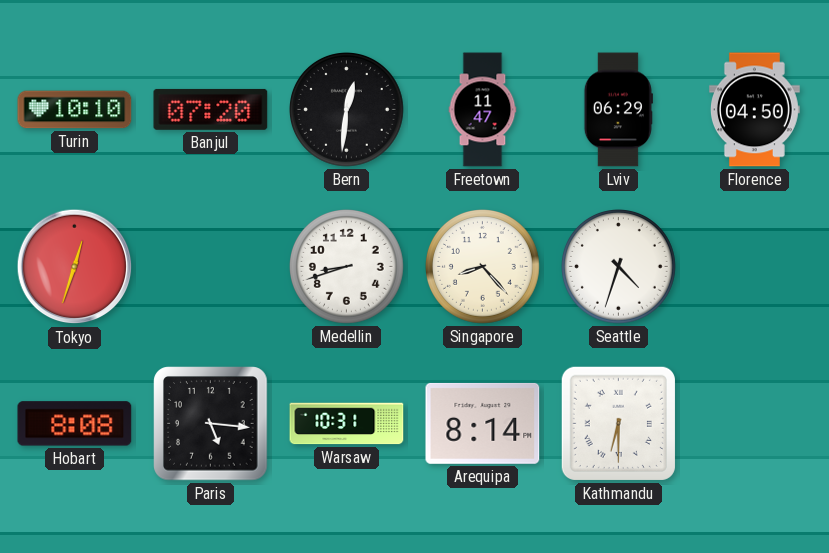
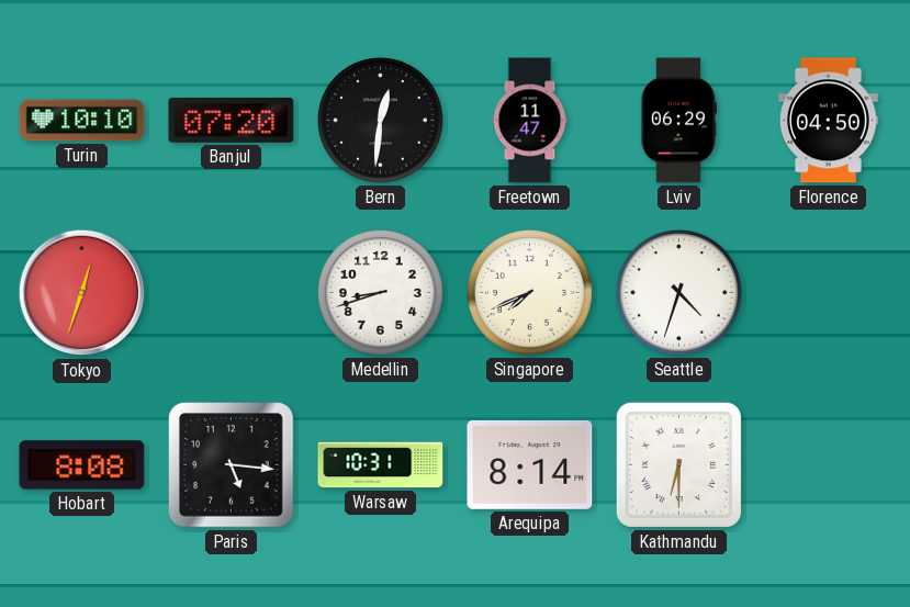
Singapore: 8:23 -> 7:41
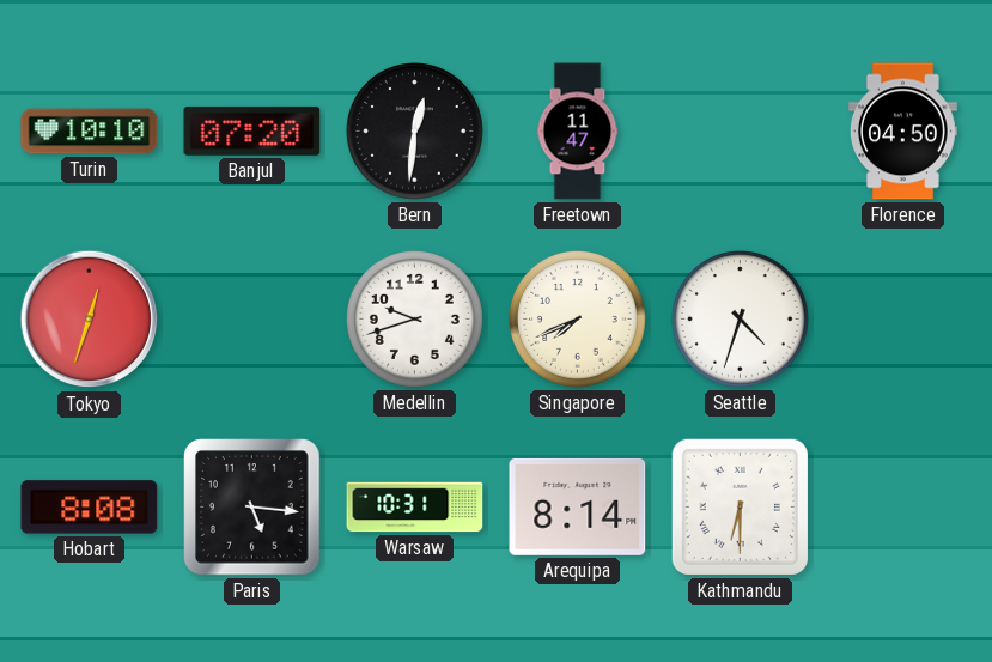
Lviv: 06:29 -> none
Medellin: 8:42 -> 9:42
